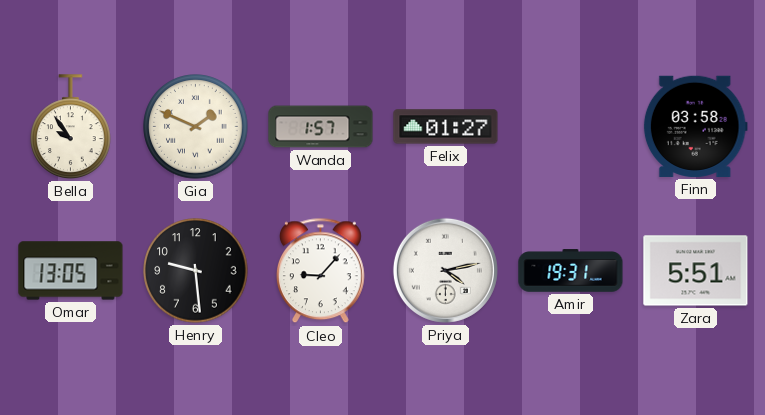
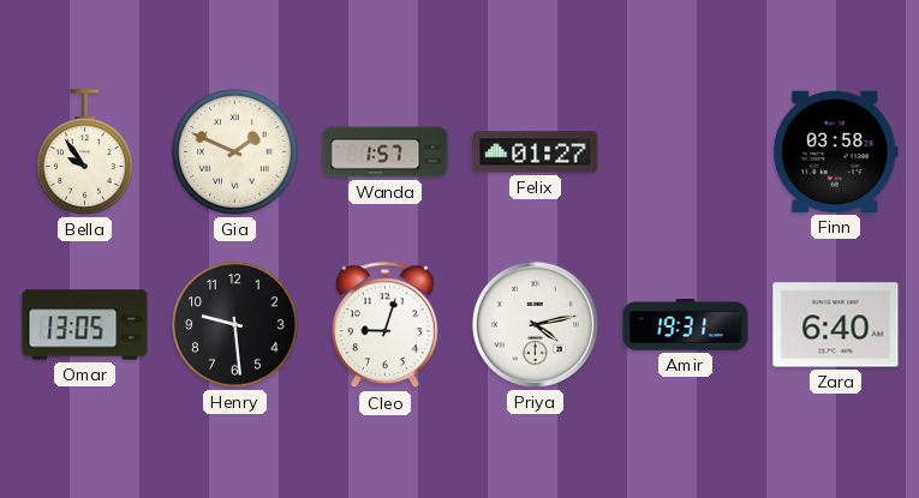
Cleo: 9:07 -> 9:03
Zara: 5:51 -> 6:40
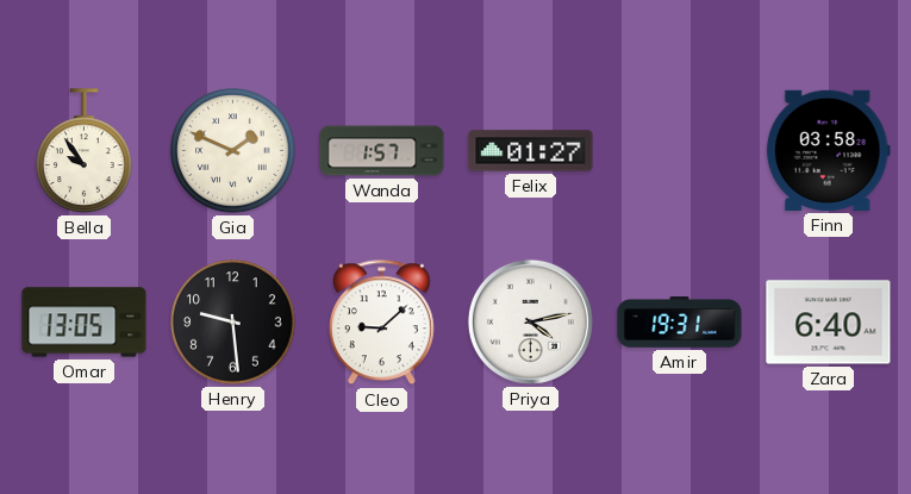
Cleo: 9:03 -> 9:08
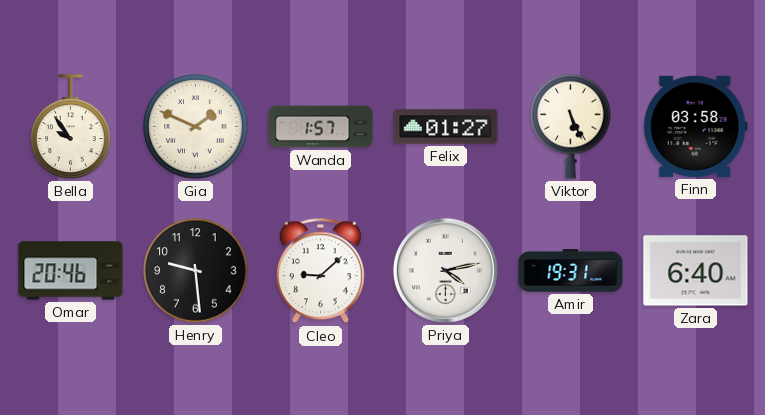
Viktor: none -> 5:26
Omar: 13:05 -> 20:46
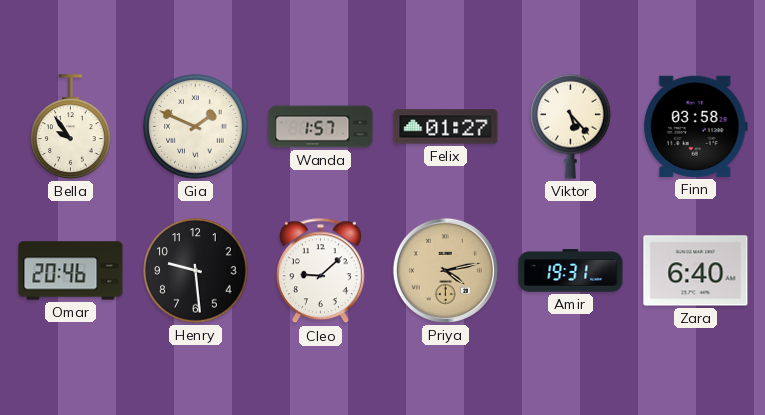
Viktor: 5:26 -> 5:23
Priya dial: white -> champagne
